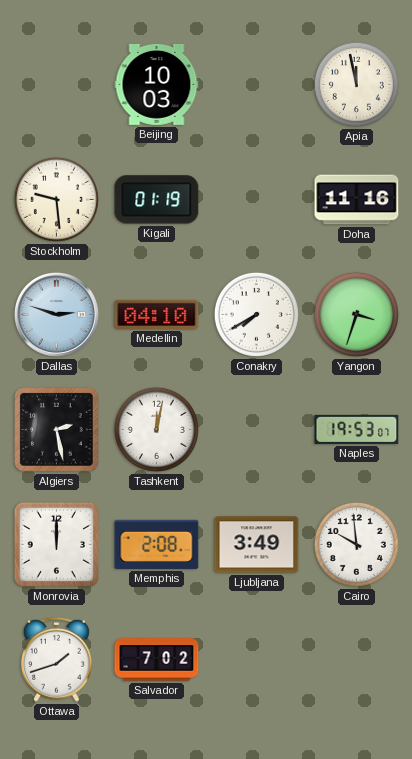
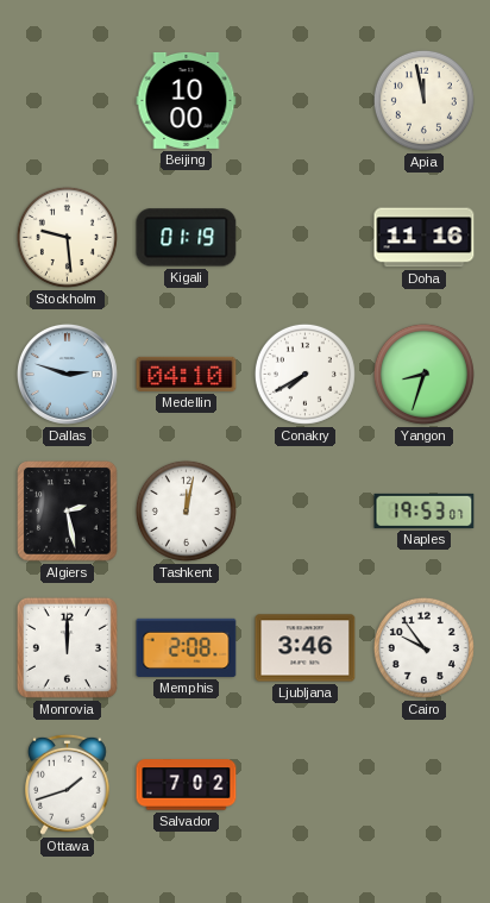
Beijing: 10:03 -> 10:00
Yangon: 3:33 -> 8:33
Ljubljana: 3:49 -> 3:46
Cairo: 9:59 -> 9:54
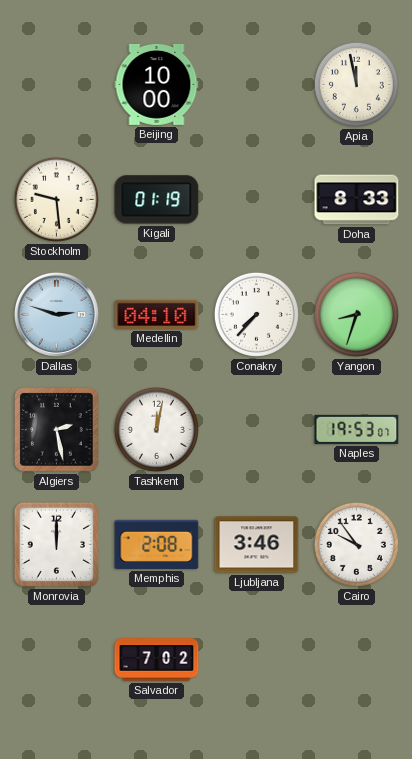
Doha: 11:16 -> 8:33
Conakry: 7:40 -> 7:37
Ottawa: 1:42 -> none
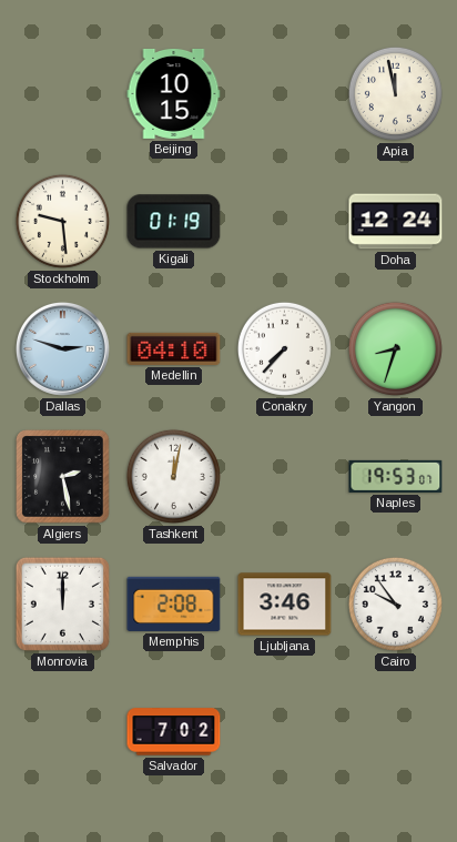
Beijing: 10:00 -> 10:15
Doha: 8:33 -> 12:24
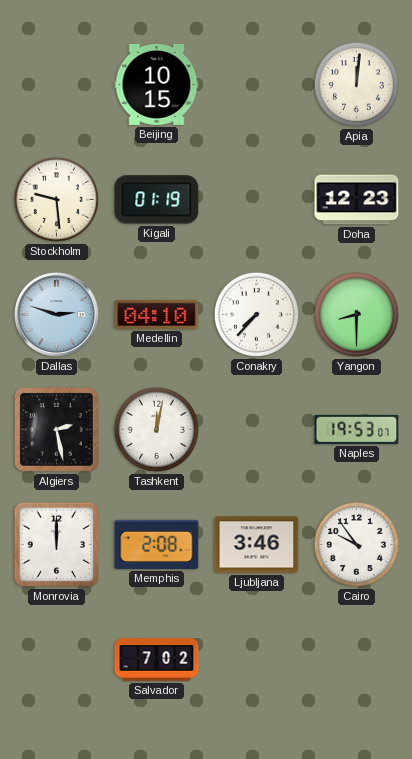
Apia: 11:58 -> 12:01
Doha: 12:24 -> 12:23
Yangon: 8:33 -> 8:30
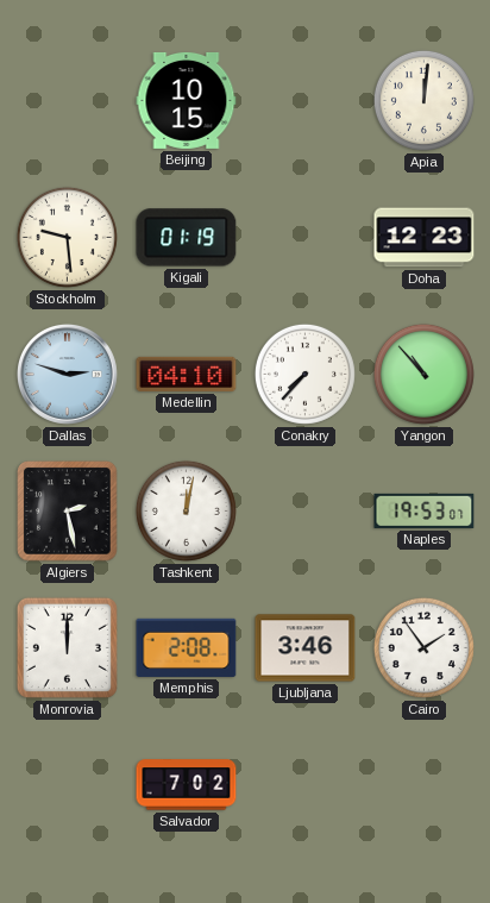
Yangon: 8:30 -> 10:53
Cairo: 9:54 -> 1:54
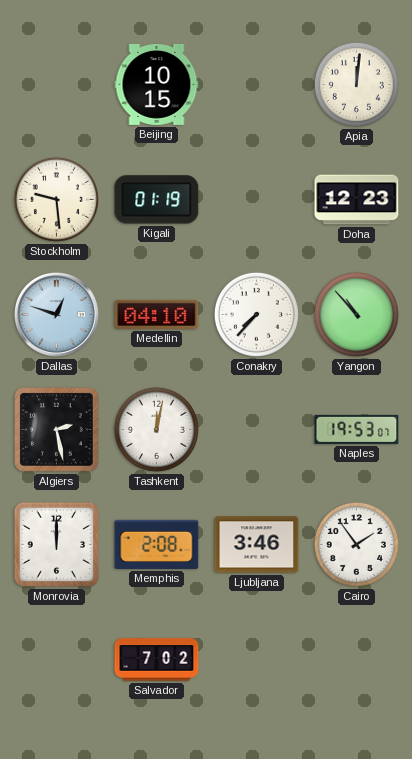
Dallas: 2:48 -> 12:48
